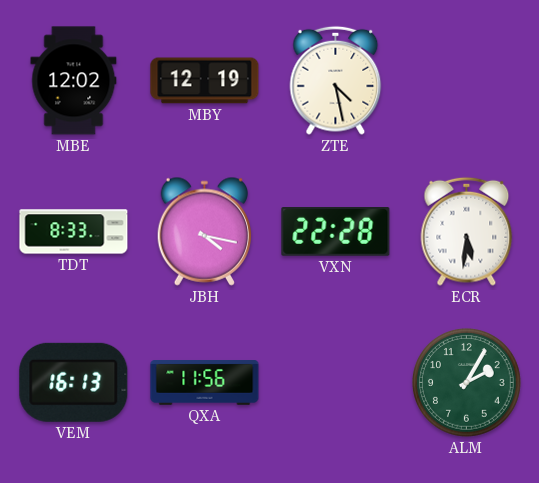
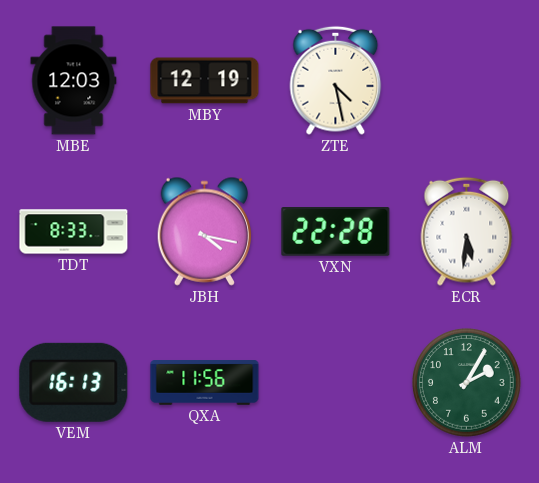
MBE: 12:02 -> 12:03
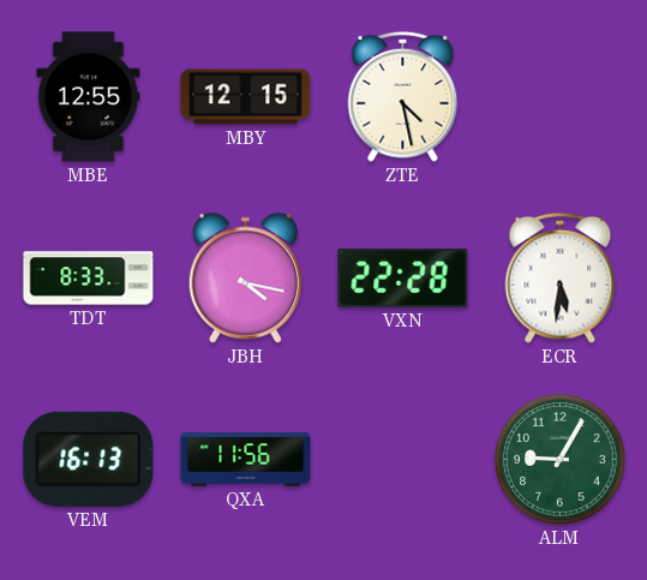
MBE: 12:03 -> 12:55
MBY: 12:19 -> 12:15
ALM: 2:05 -> 9:05
